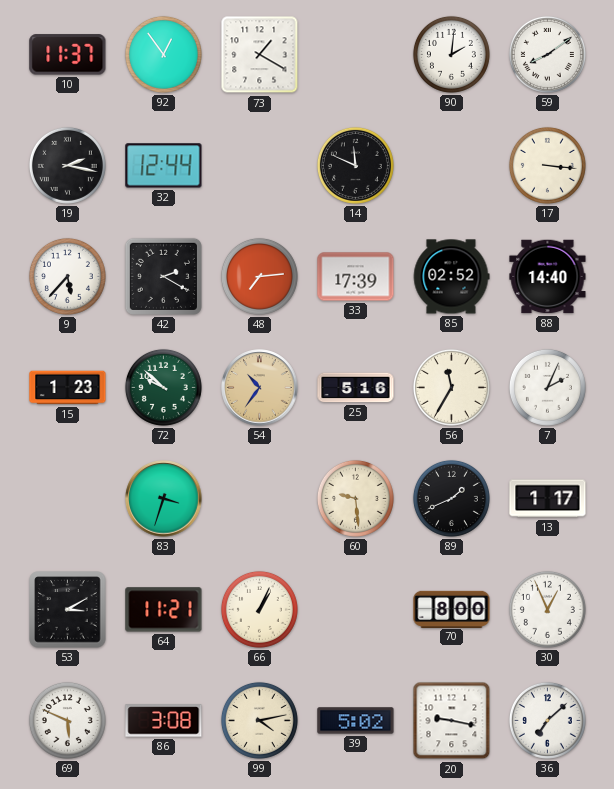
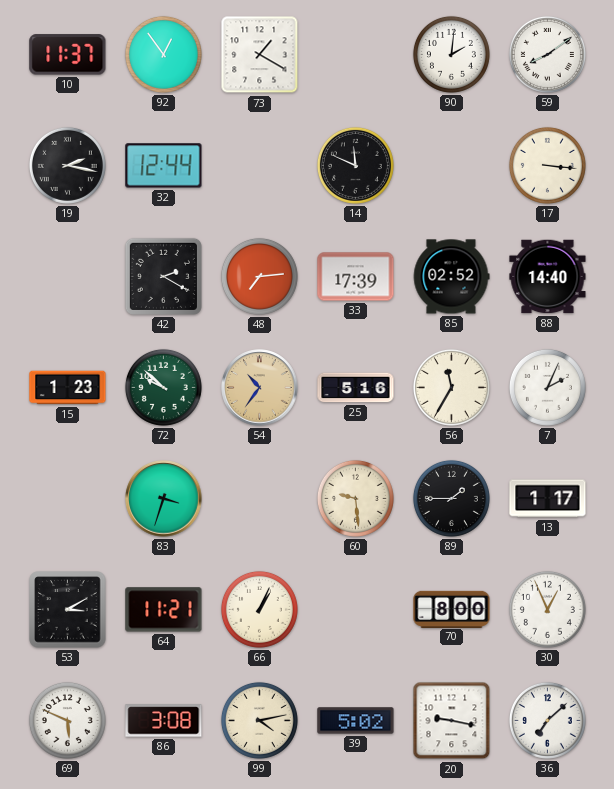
9: 5:37 -> none
89: 1:41 -> 1:45
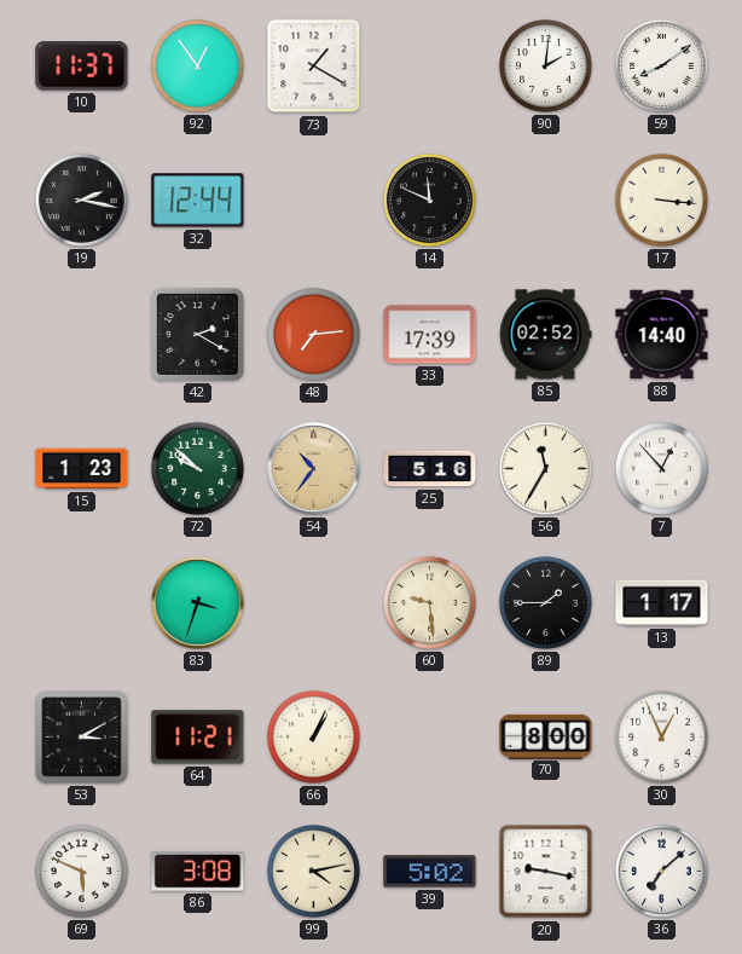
7: 2:04 -> 12:53
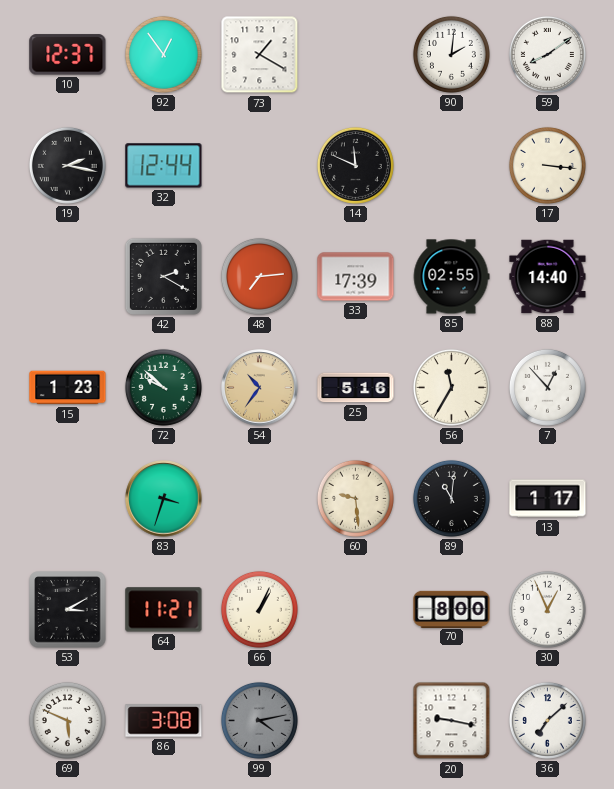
10: 11:37 -> 12:37
85: 02:52 -> 02:55
89: 1:45 -> 11:01
99 dial: cream -> grey
39: 5:02 -> none
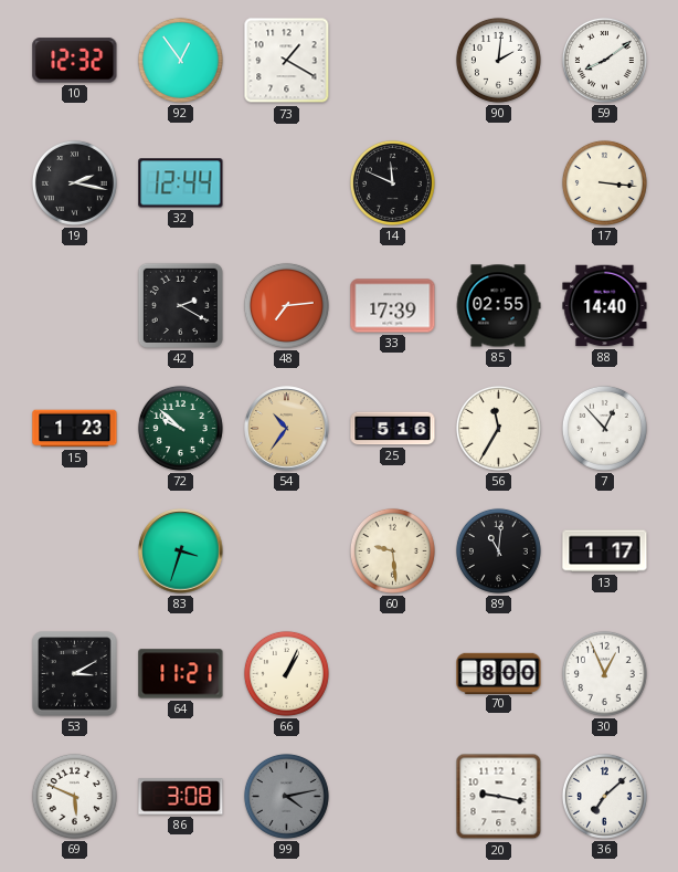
10: 12:37 -> 12:32
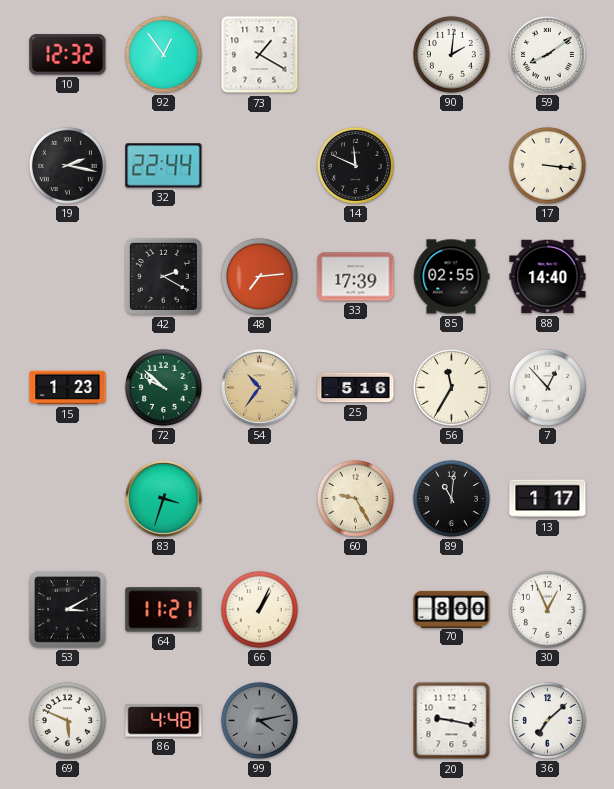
32: 12:44 -> 22:44
60: 9:29 -> 9:25
86: 3:08 -> 4:48
